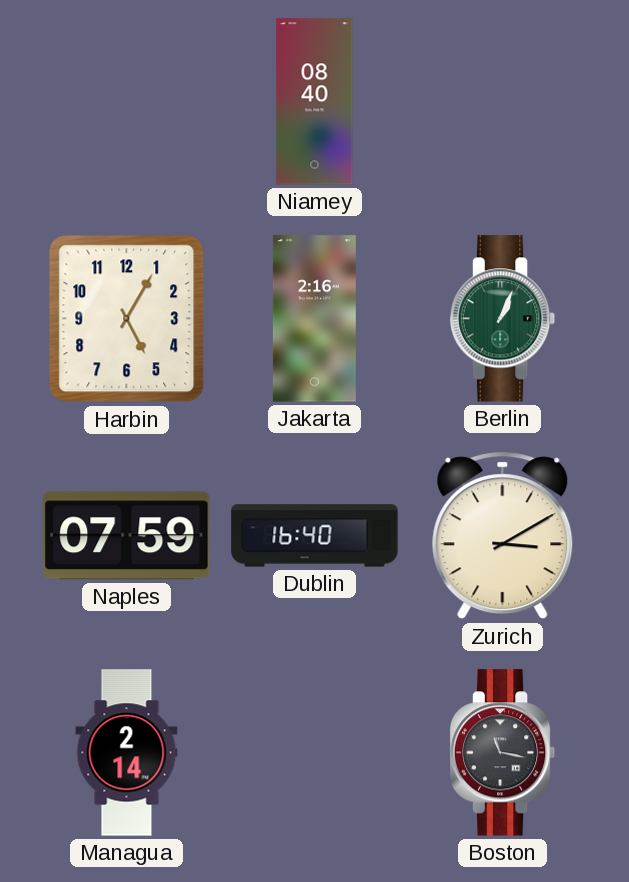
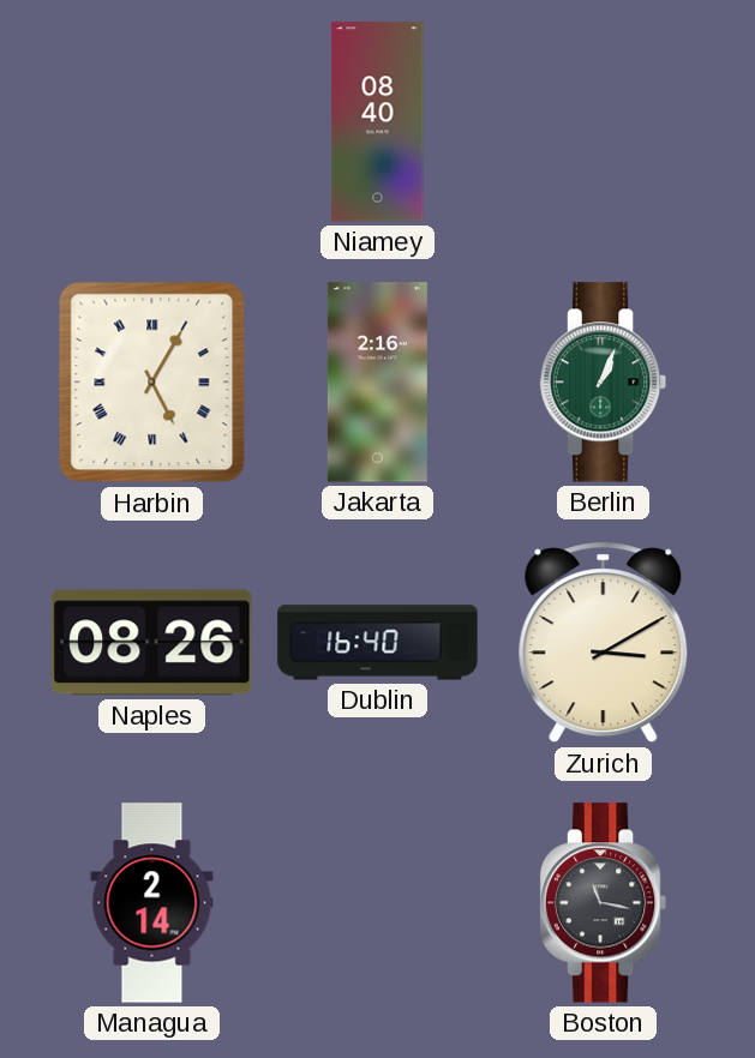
Harbin numerals: Arabic -> Roman
Naples: 07:59 -> 08:26
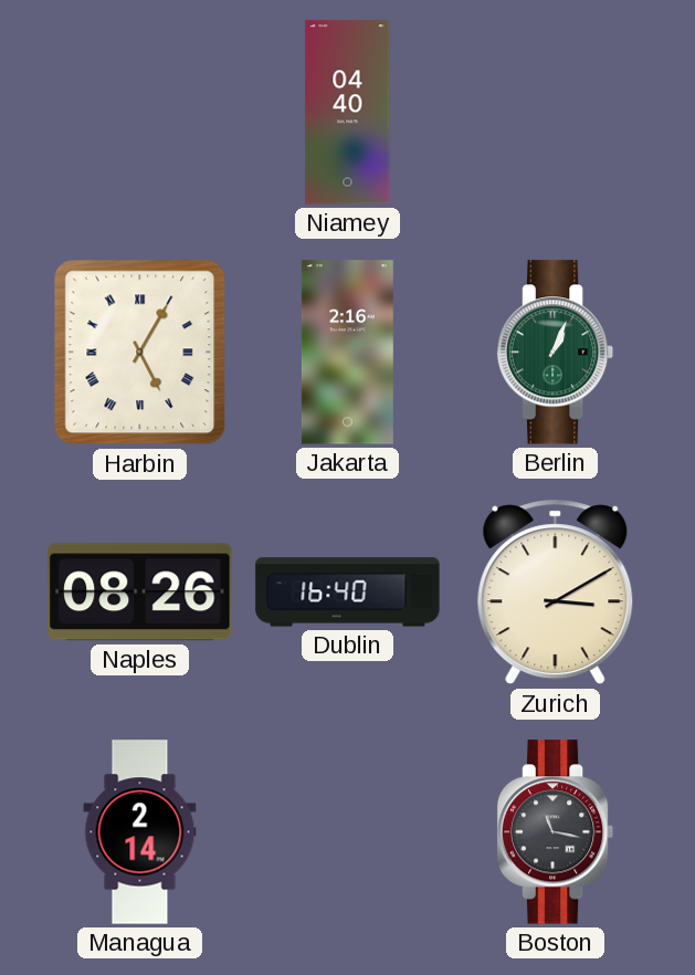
Niamey: 08:40 -> 04:40
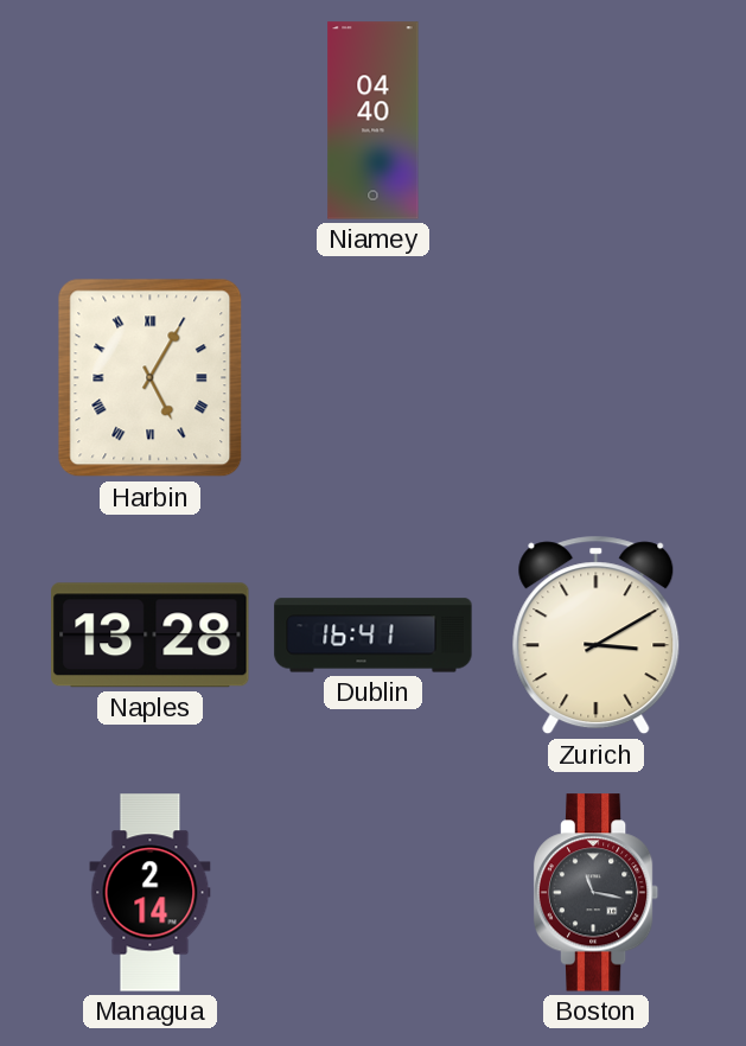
Jakarta: 2:16 -> none
Berlin: 1:04 -> none
Naples: 08:26 -> 13:28
Dublin: 16:40 -> 16:41
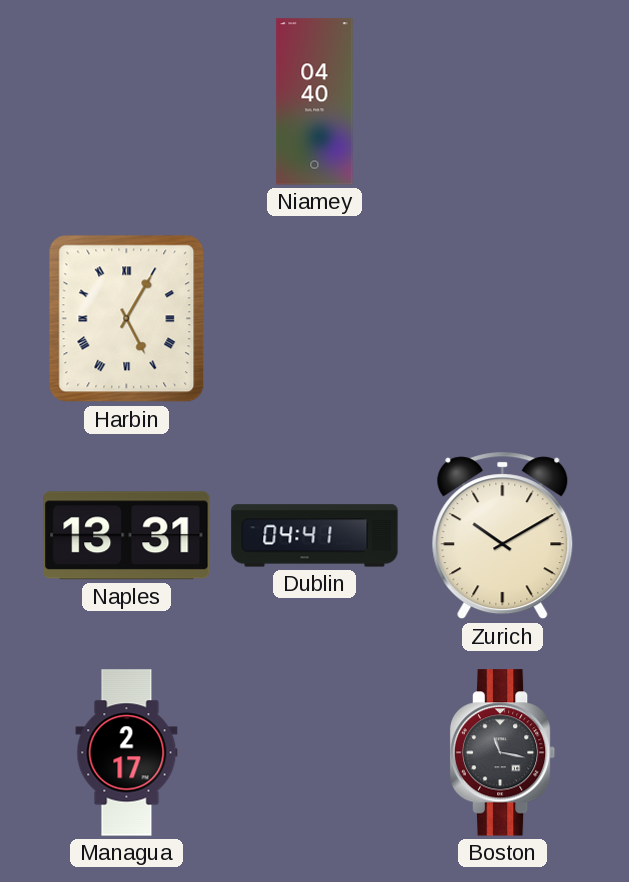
Naples: 13:28 -> 13:31
Dublin: 16:41 -> 04:41
Zurich: 3:10 -> 10:10
Managua: 2:14 -> 2:17
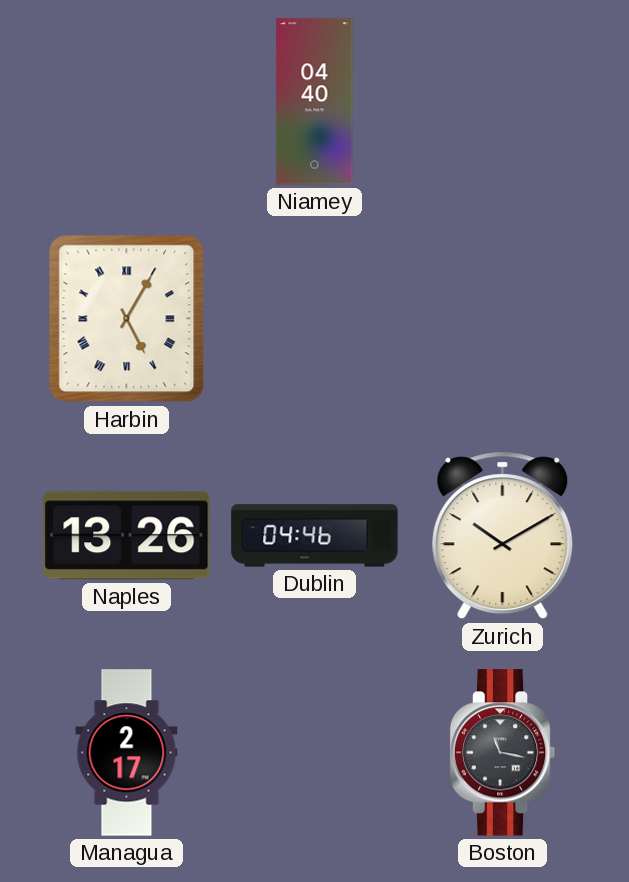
Naples: 13:31 -> 13:26
Dublin: 04:41 -> 04:46
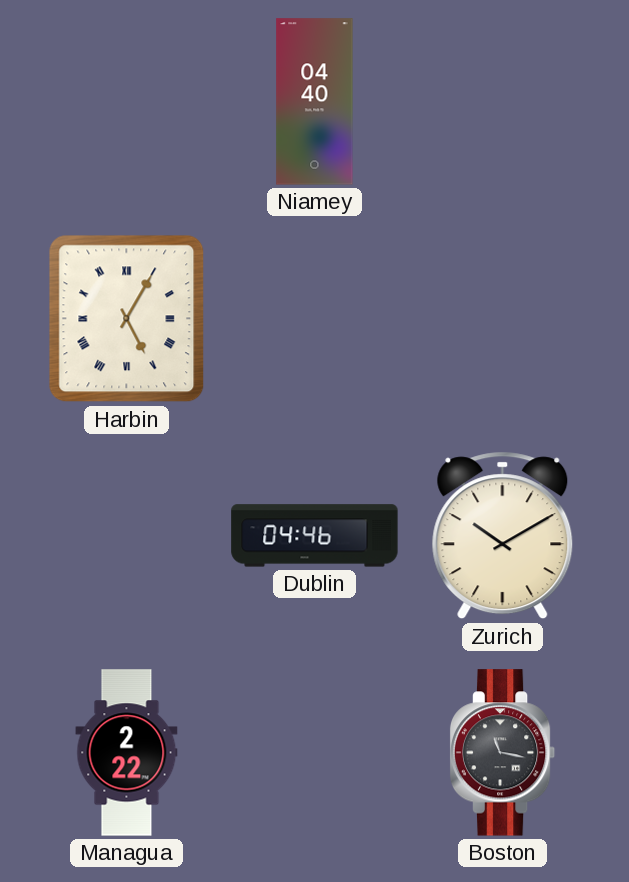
Naples: 13:26 -> none
Managua: 2:17 -> 2:22
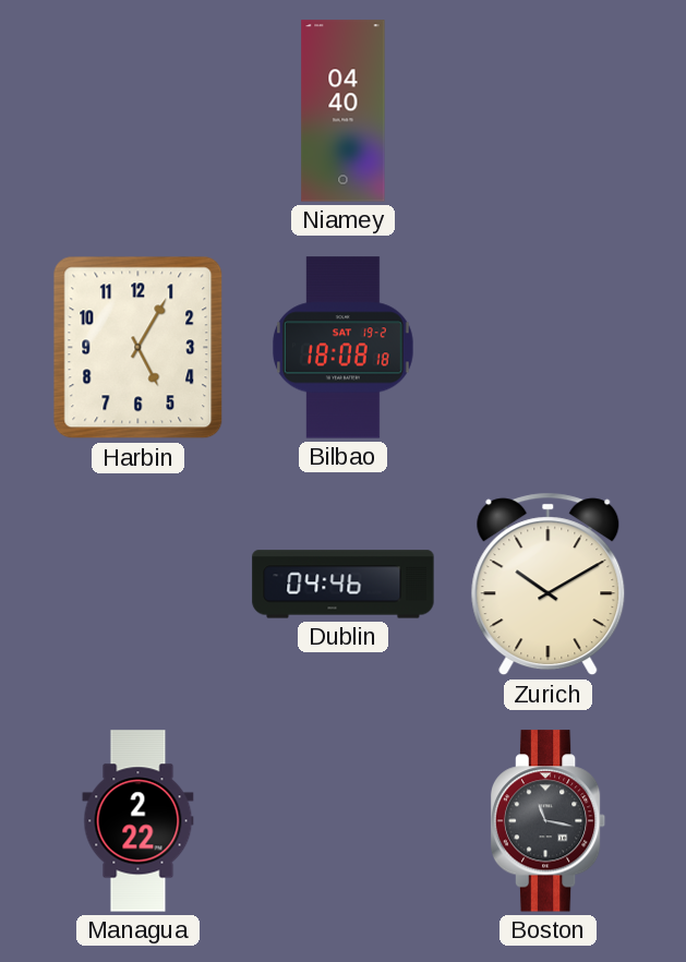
Harbin numerals: Roman -> Arabic
Bilbao: none -> 18:08
